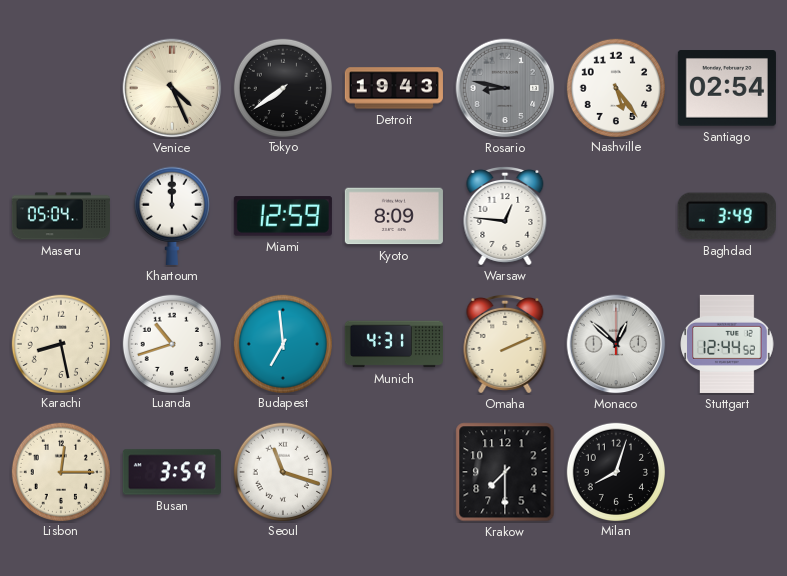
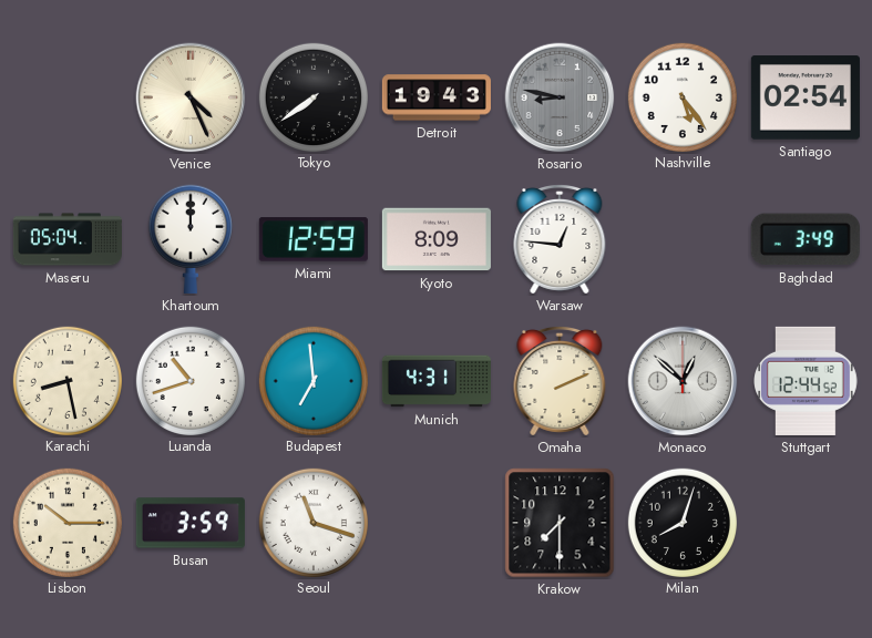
Lisbon: 12:15 -> 10:15
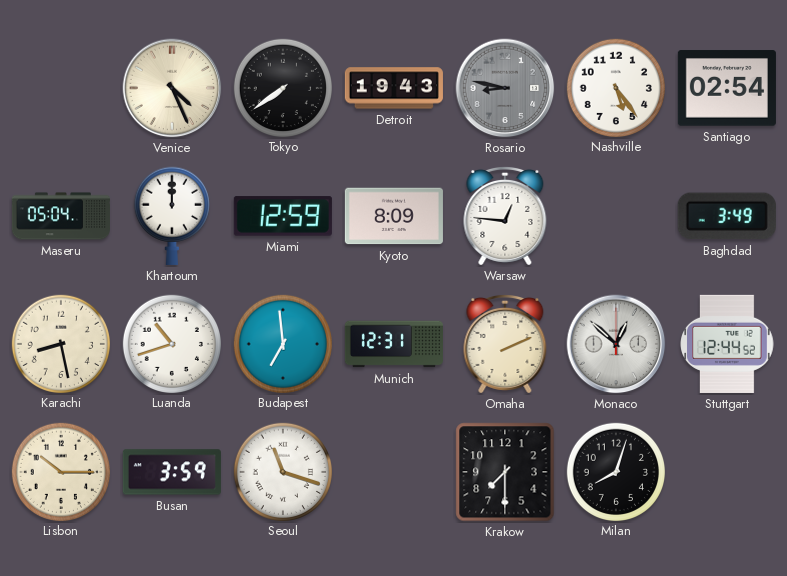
Munich: 4:31 -> 12:31
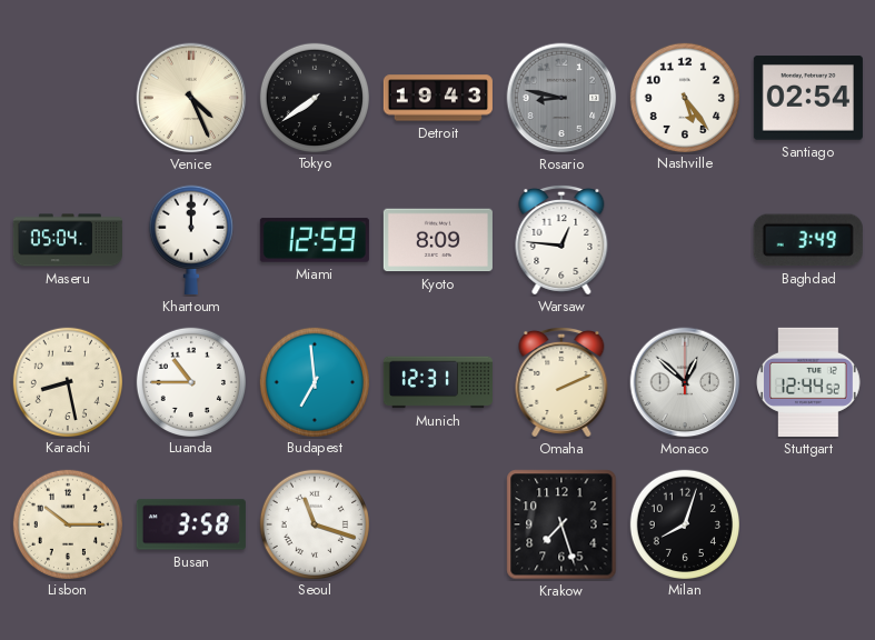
Luanda: 10:42 -> 10:45
Busan: 3:59 -> 3:58
Krakow: 7:30 -> 7:27
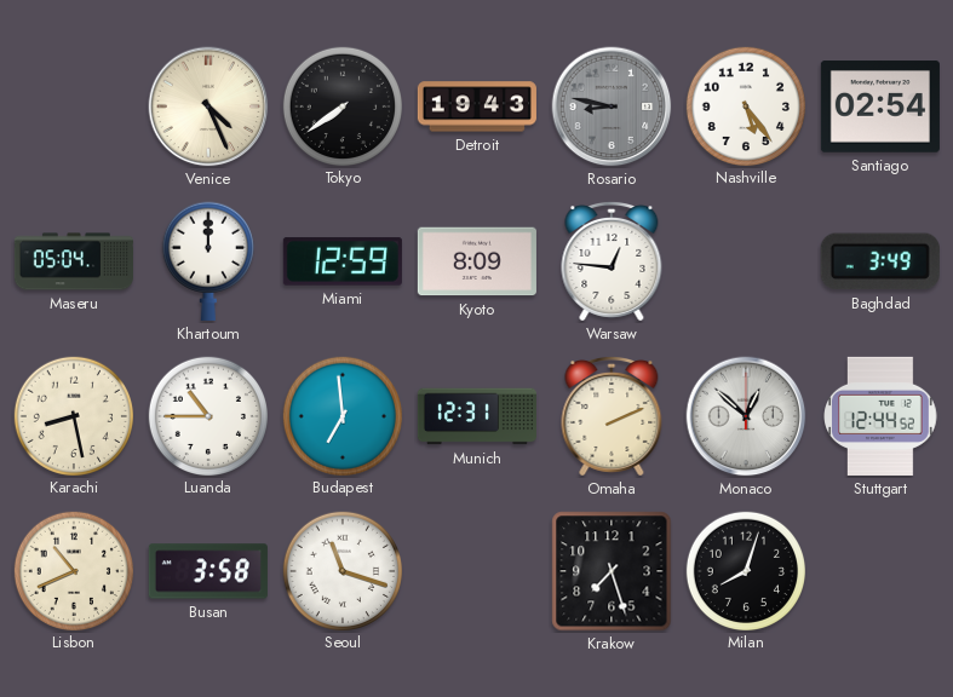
Lisbon: 10:15 -> 10:41
